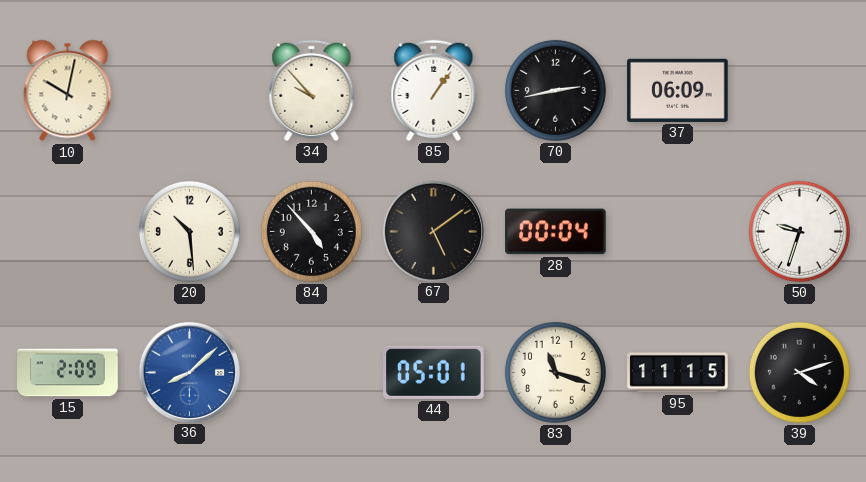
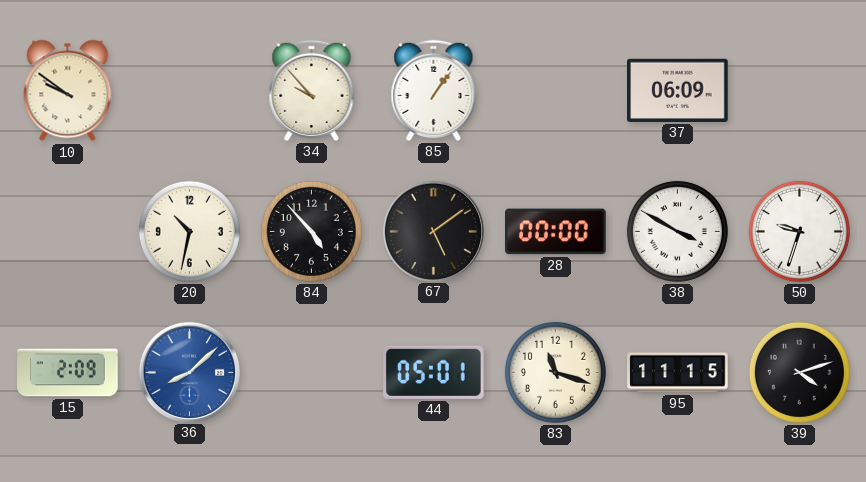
10: 10:02 -> 9:51
70: 2:43 -> none
20: 10:29 -> 10:32
28: 00:04 -> 00:00
38: none -> 3:50
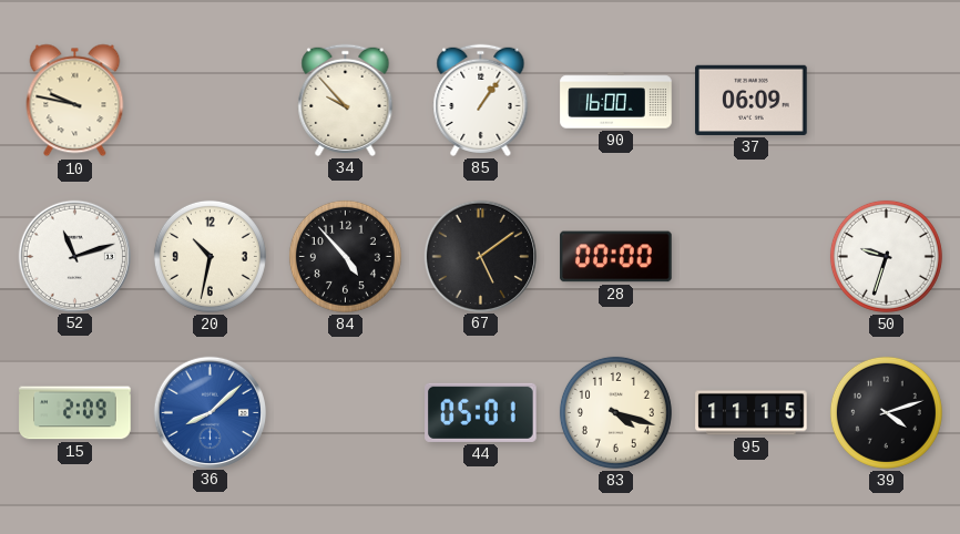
10: 9:51 -> 9:47
90: none -> 16:00
52: none -> 11:12
38: 3:50 -> none
83: 11:18 -> 4:18
